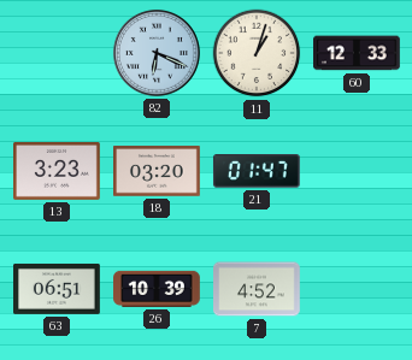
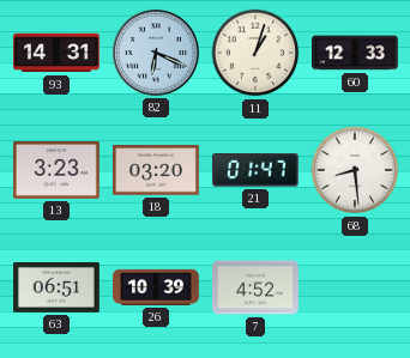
93: none -> 14:31
68: none -> 8:29
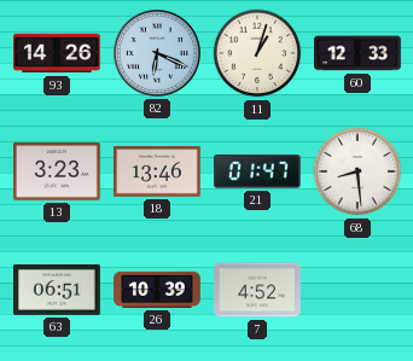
93: 14:31 -> 14:26
18: 03:20 -> 13:46
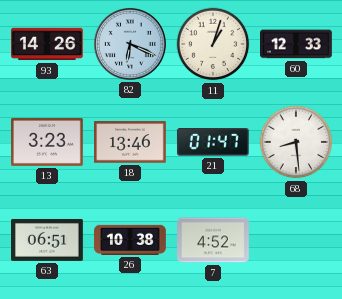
26: 10:39 -> 10:38
